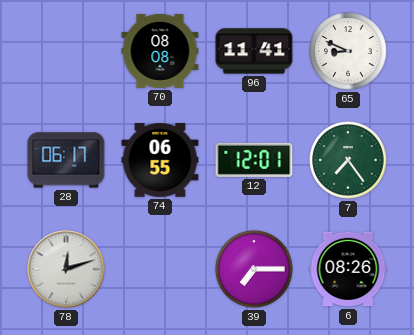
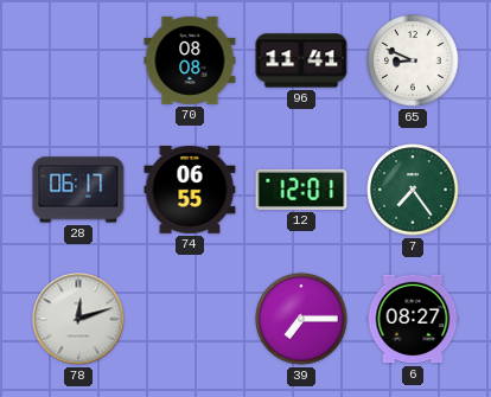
6: 08:26 -> 08:27
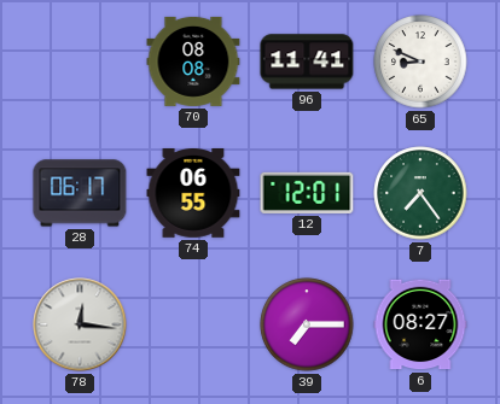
78: 12:12 -> 12:16
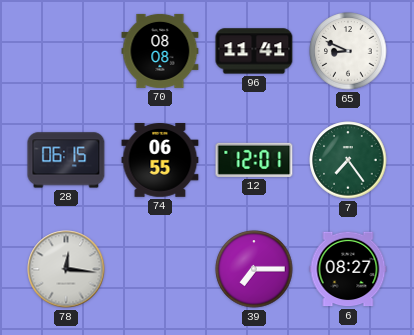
28: 06:17 -> 06:15
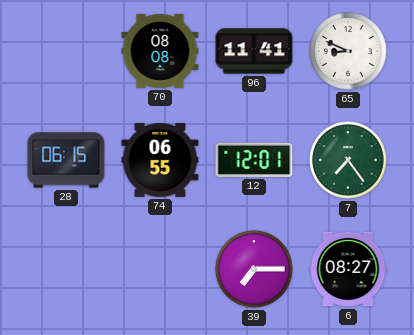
78: 12:16 -> none
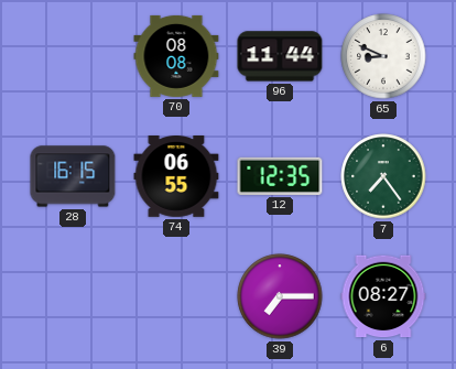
96: 11:41 -> 11:44
28: 06:15 -> 16:15
12: 12:01 -> 12:35
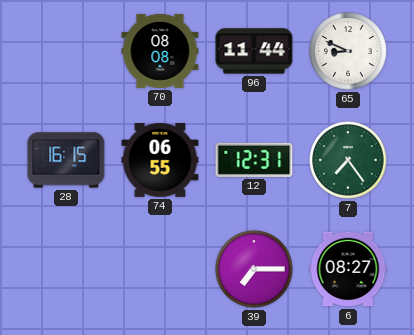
12: 12:35 -> 12:31
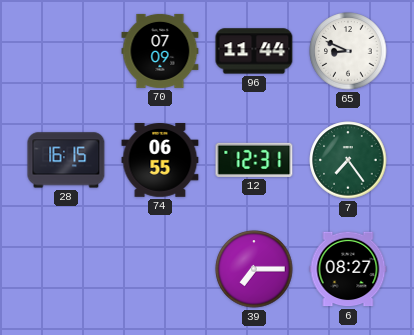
70: 08:08 -> 07:09
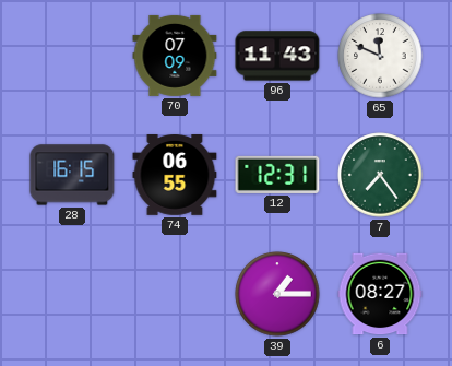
96: 11:44 -> 11:43
65: 8:49 -> 11:49
39: 7:15 -> 1:15
